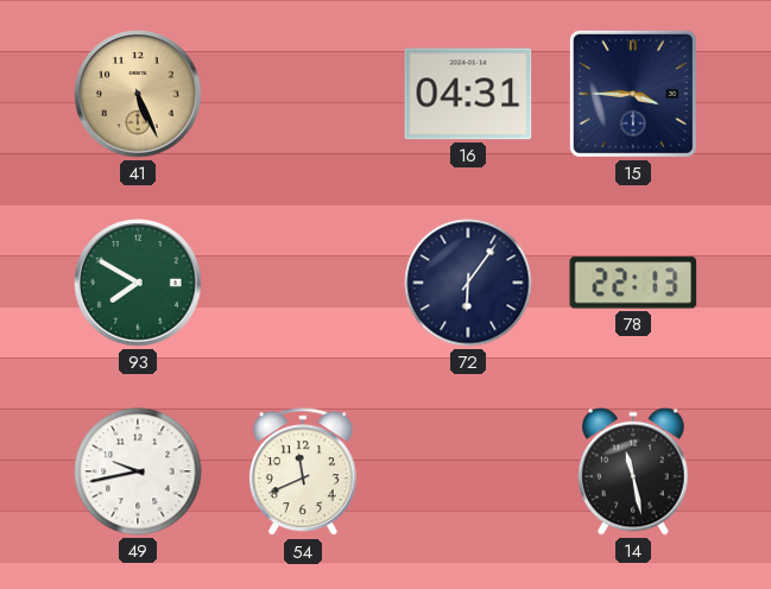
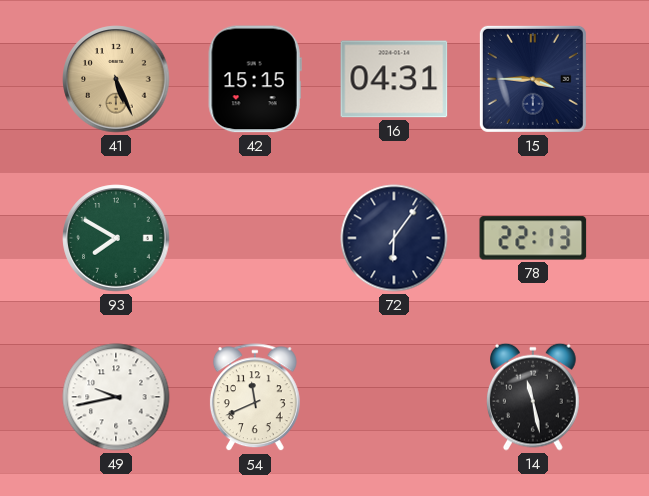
42: none -> 15:15
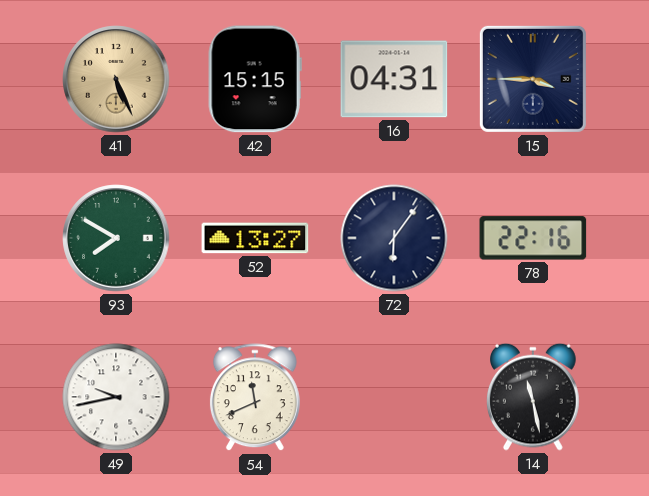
52: none -> 13:27
78: 22:13 -> 22:16
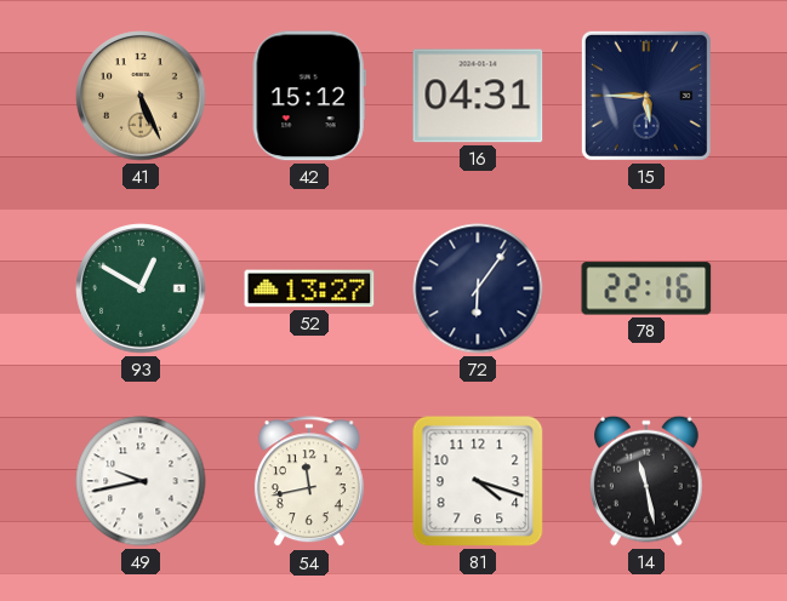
42: 15:15 -> 15:12
15: 3:45 -> 5:45
93: 7:50 -> 12:50
54: 11:41 -> 11:43
81: none -> 4:18
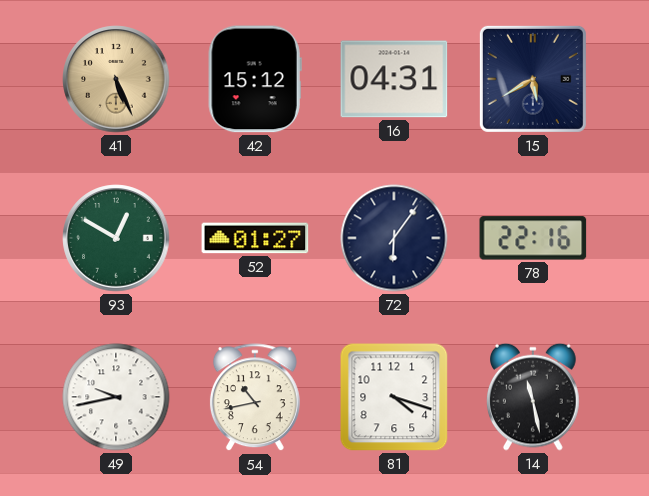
15: 5:45 -> 5:40
52: 13:27 -> 01:27
54: 11:43 -> 10:43
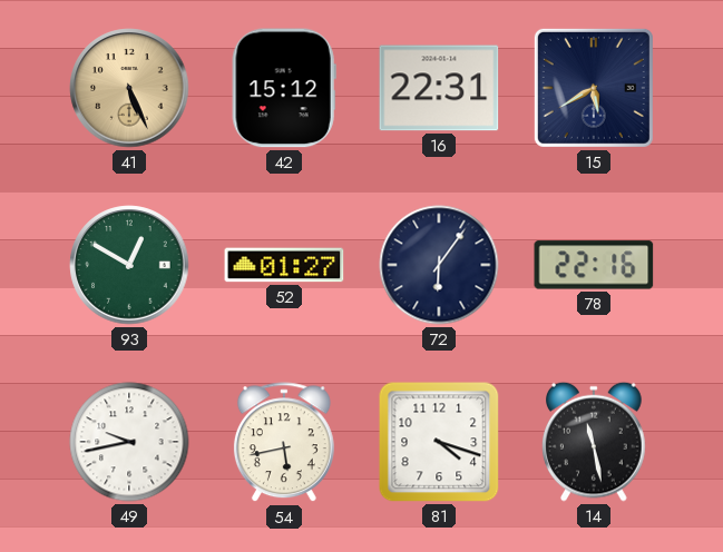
16: 04:31 -> 22:31
54: 10:43 -> 5:43
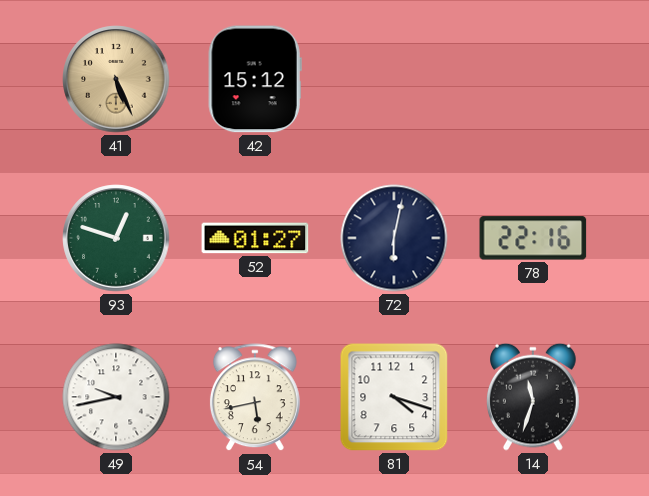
16: 22:31 -> none
15: 5:40 -> none
93: 12:50 -> 12:48
72: 6:06 -> 6:02
14: 11:28 -> 11:33
